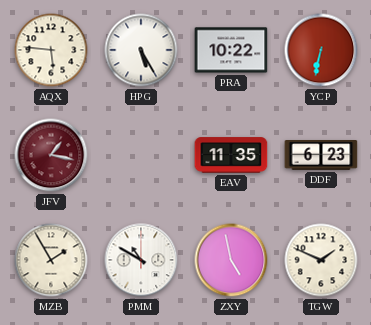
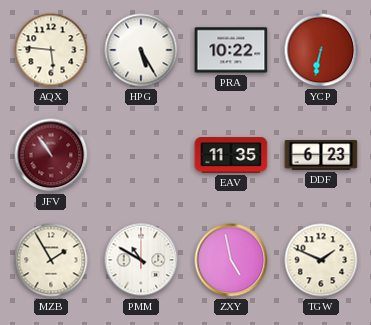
JFV: 1:17 -> 10:54
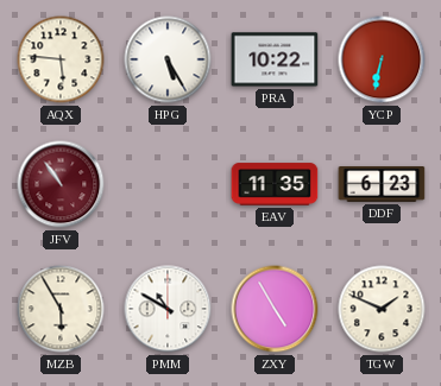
MZB: 1:55 -> 5:55
ZXY: 4:58 -> 4:55
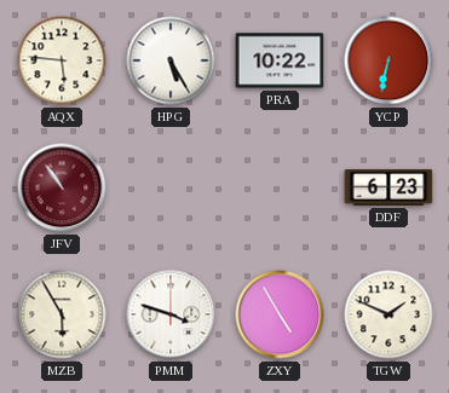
EAV: 11:35 -> none
PMM: 10:50 -> 3:48
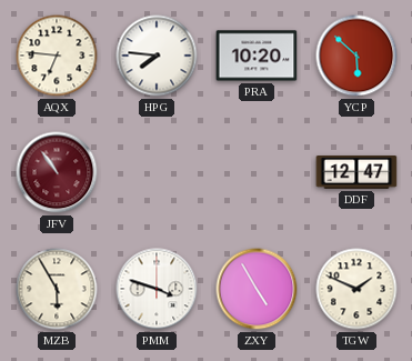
AQX: 5:46 -> 6:46
HPG: 5:25 -> 7:46
PRA: 10:22 -> 10:20
YCP: 6:32 -> 5:52
DDF: 6:23 -> 12:47
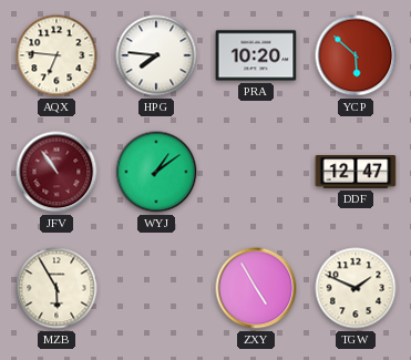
WYJ: none -> 1:09
PMM: 3:48 -> none
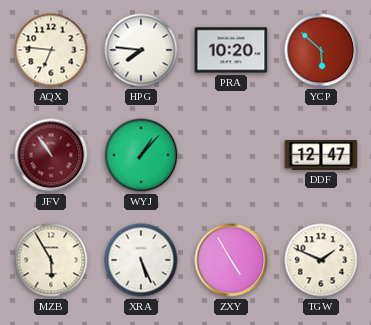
WYJ: 1:09 -> 1:07
XRA: none -> 5:26
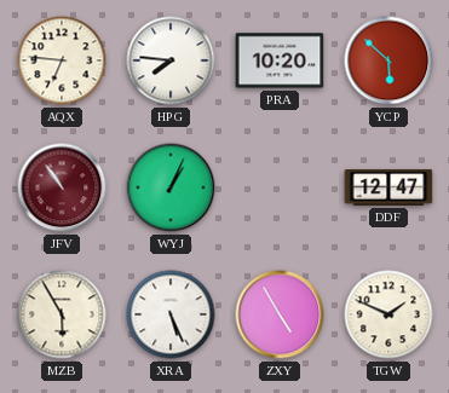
WYJ: 1:07 -> 1:04
